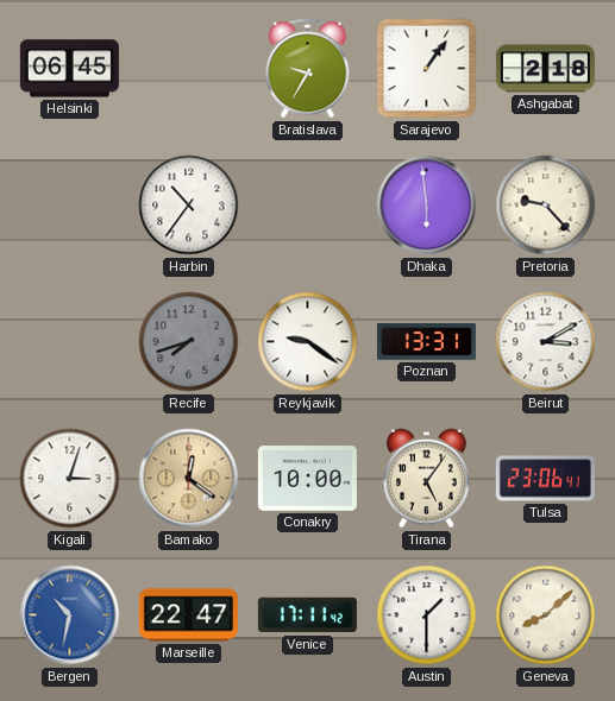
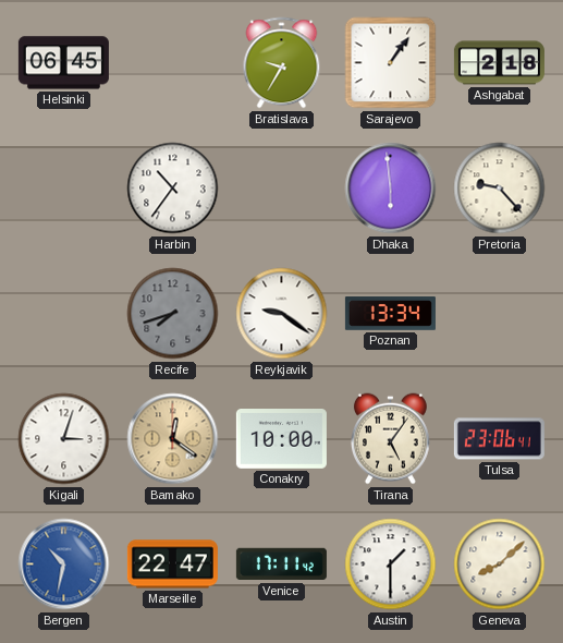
Poznan: 13:31 -> 13:34
Beirut: 3:10 -> none
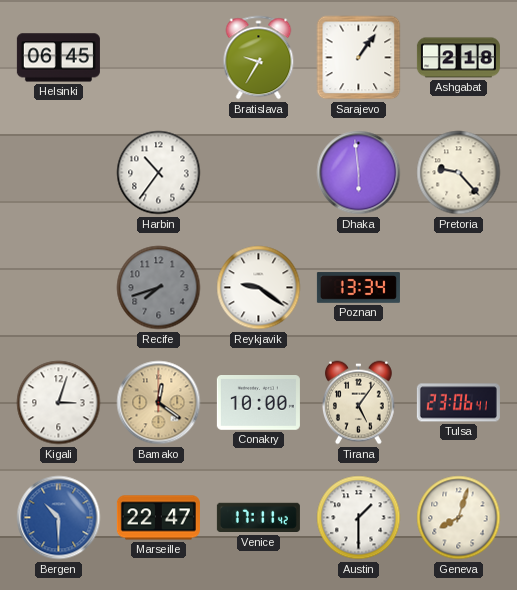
Bergen: 10:32 -> 10:30
Geneva: 8:08 -> 8:03
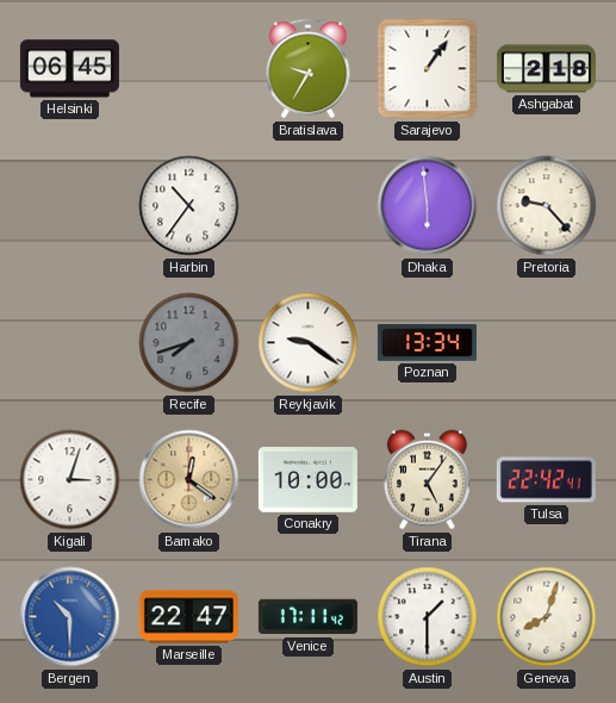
Tulsa: 23:06 -> 22:42
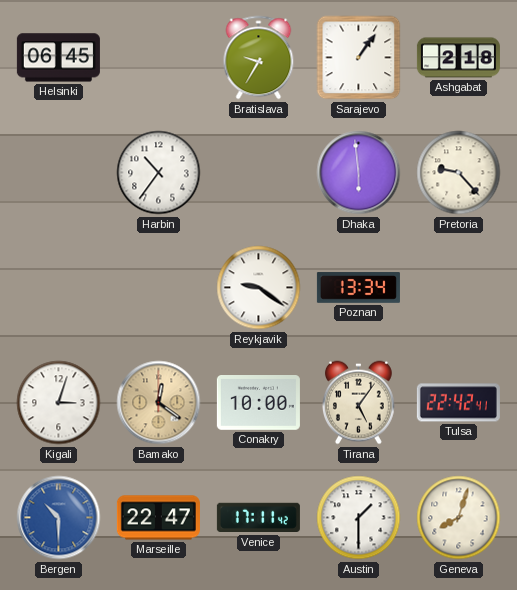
Recife: 7:42 -> none
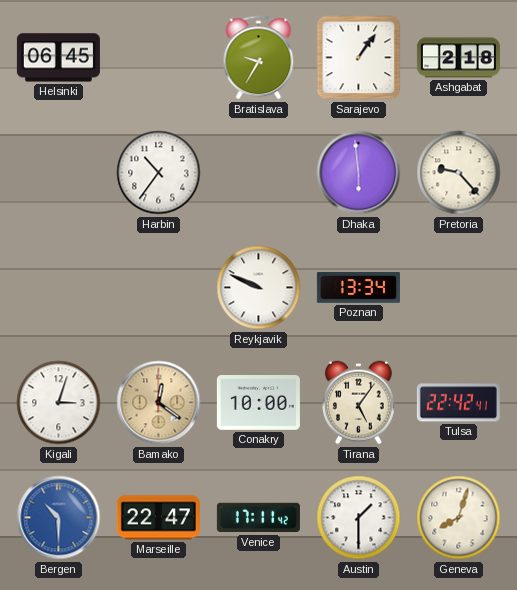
Reykjavik: 9:21 -> 9:49
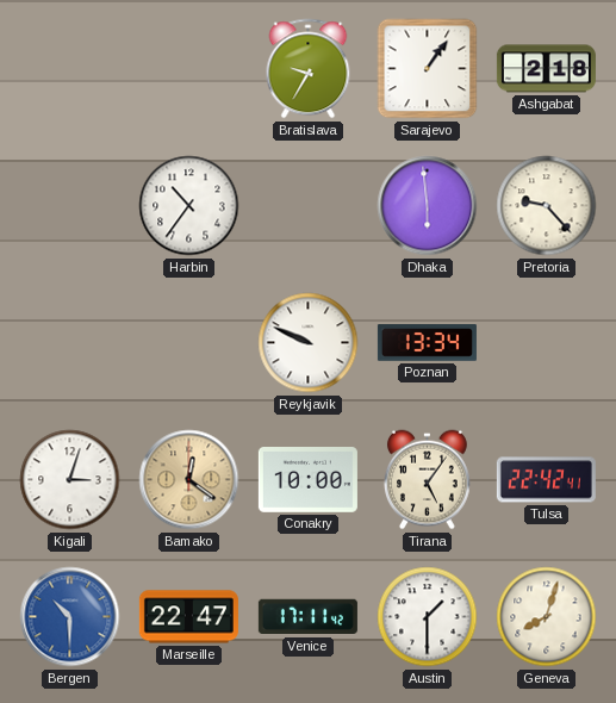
Helsinki: 06:45 -> none
